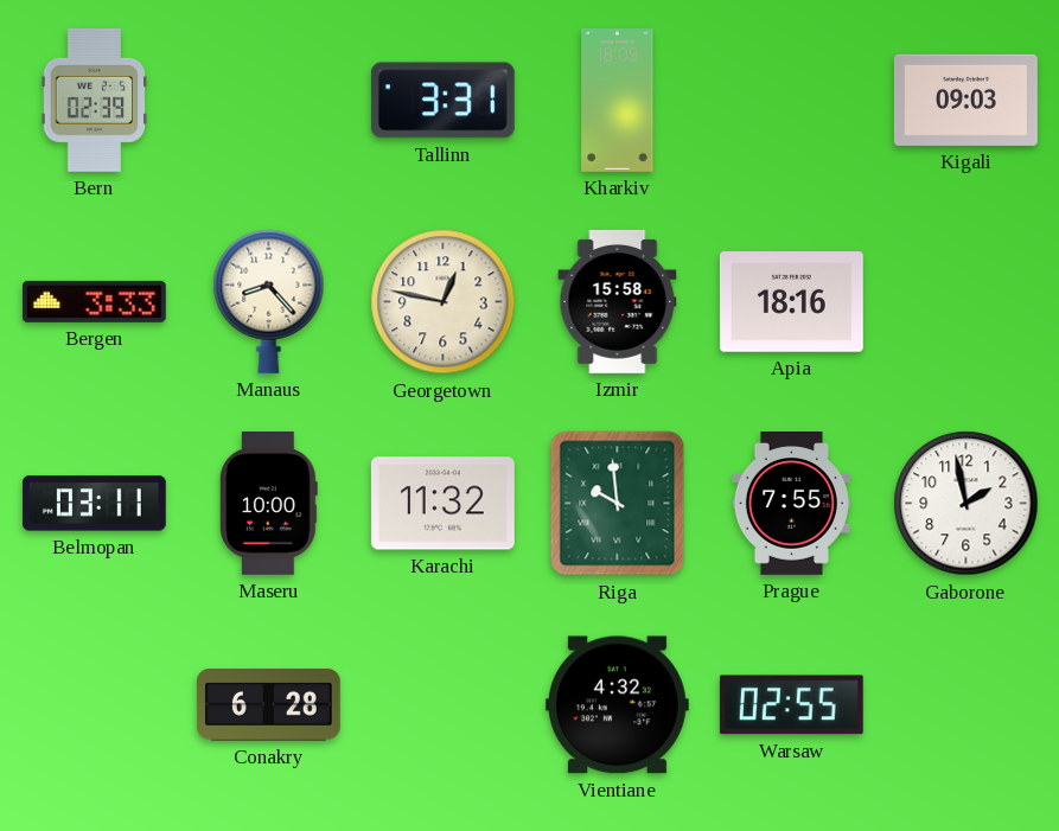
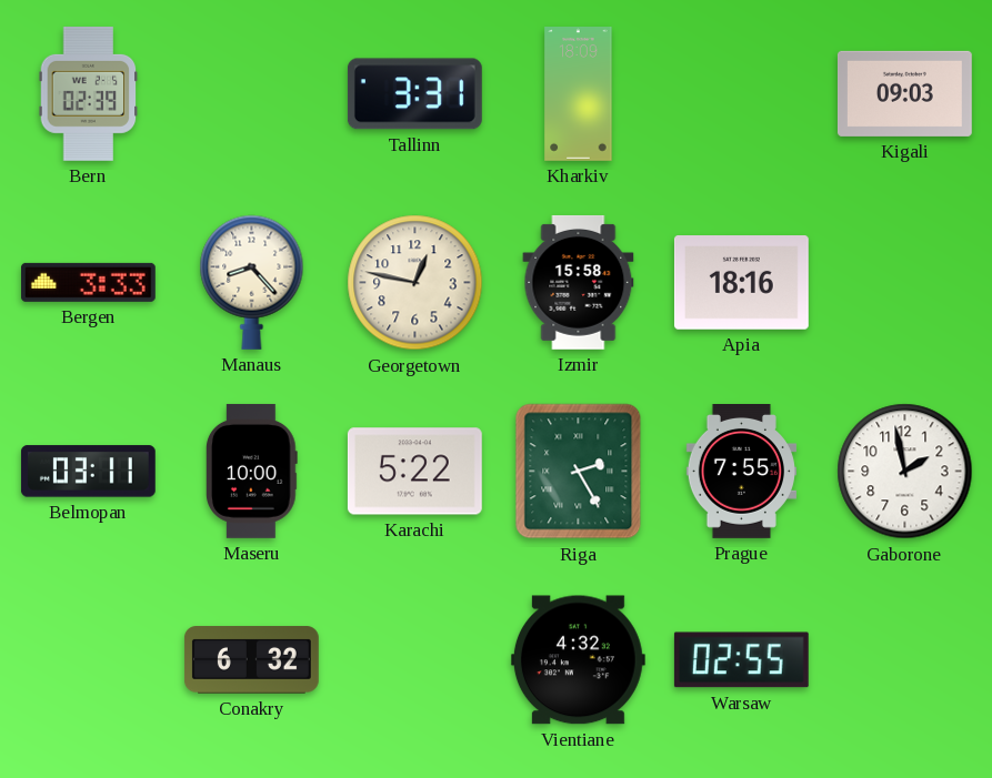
Karachi: 11:32 -> 5:22
Riga: 9:59 -> 2:25
Conakry: 6:28 -> 6:32
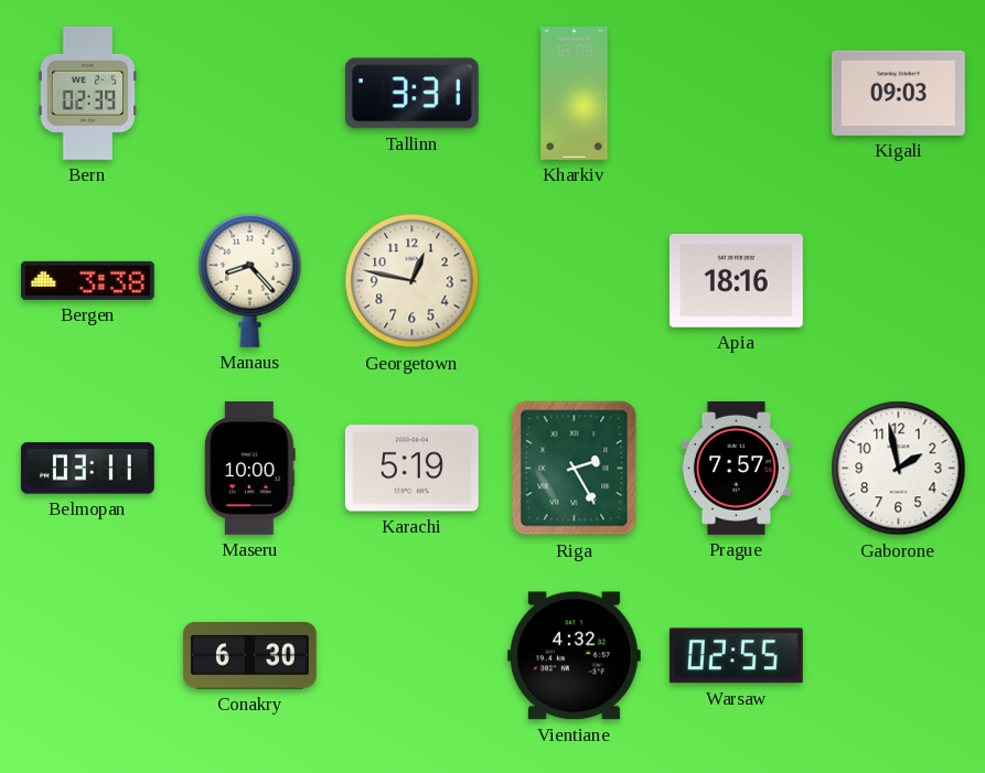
Bergen: 3:33 -> 3:38
Izmir: 15:58 -> none
Karachi: 5:22 -> 5:19
Prague: 7:55 -> 7:57
Conakry: 6:32 -> 6:30
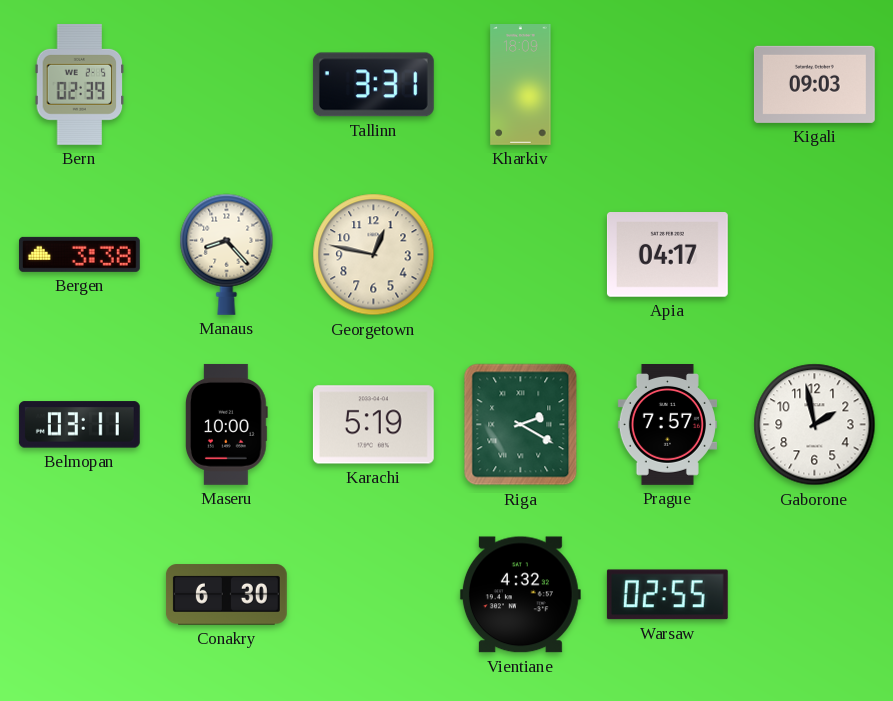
Apia: 18:16 -> 04:17
Riga: 2:25 -> 2:20
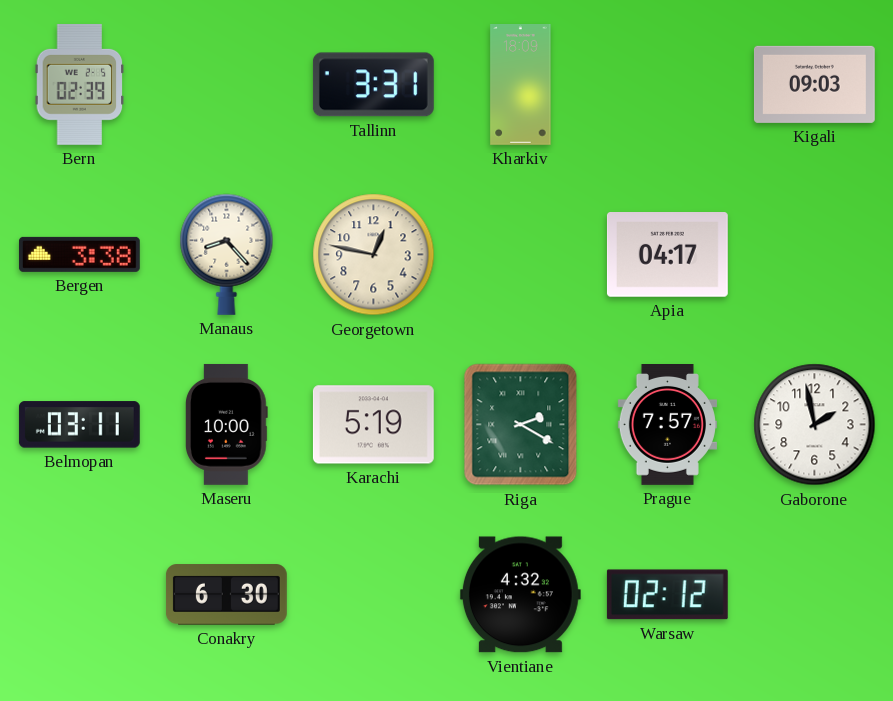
Warsaw: 02:55 -> 02:12
